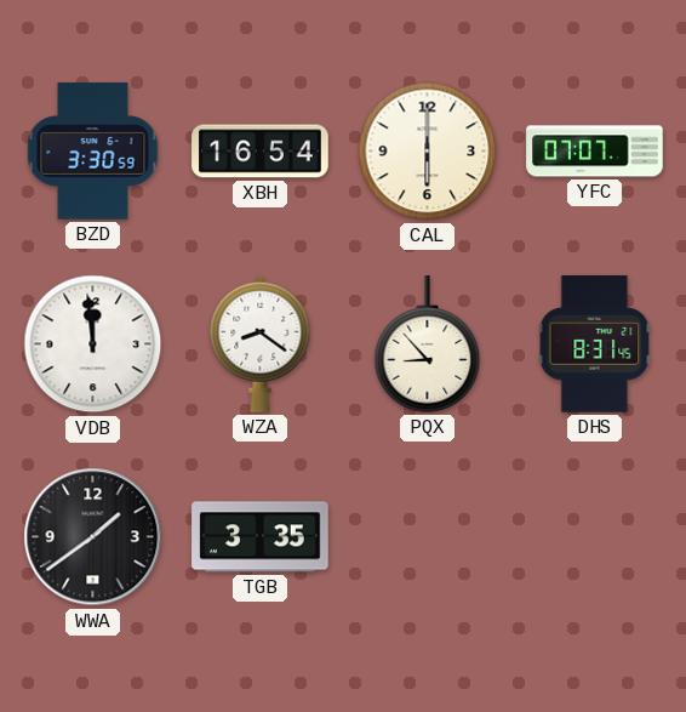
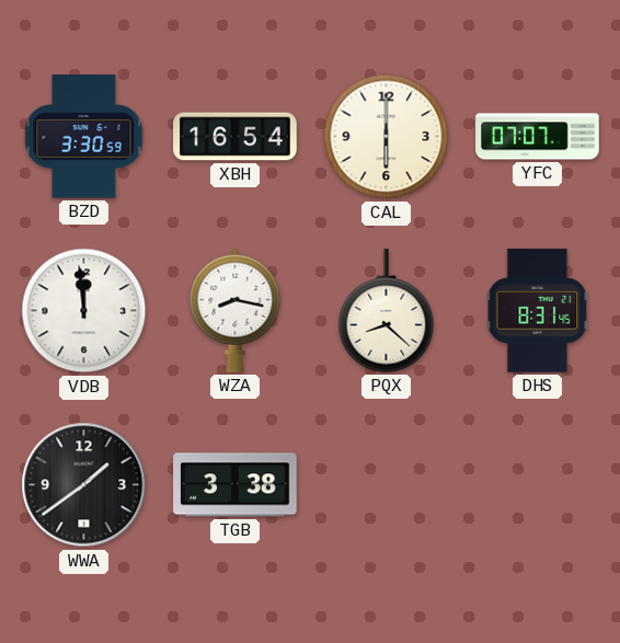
WZA: 8:21 -> 8:17
PQX: 8:53 -> 8:22
TGB: 3:35 -> 3:38
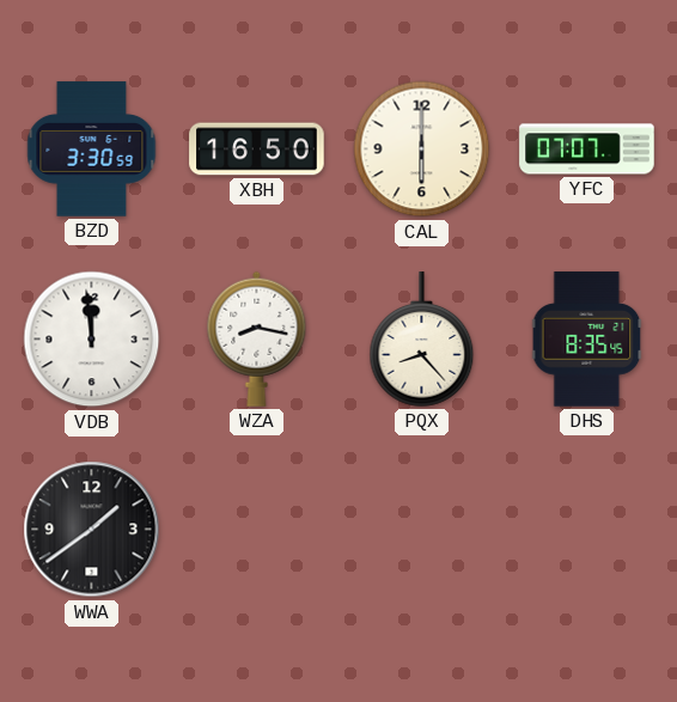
XBH: 16:54 -> 16:50
PQX: 8:22 -> 8:23
DHS: 8:31 -> 8:35
TGB: 3:38 -> none
